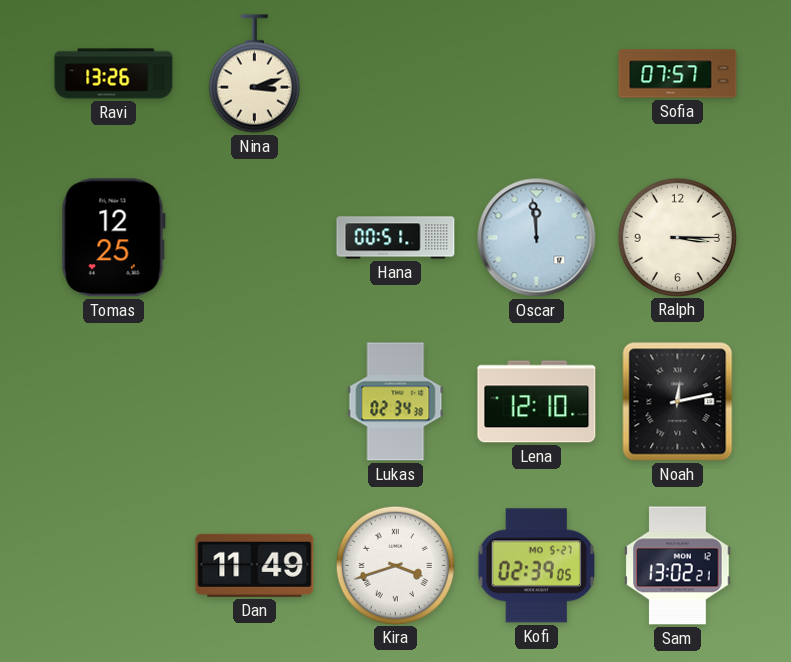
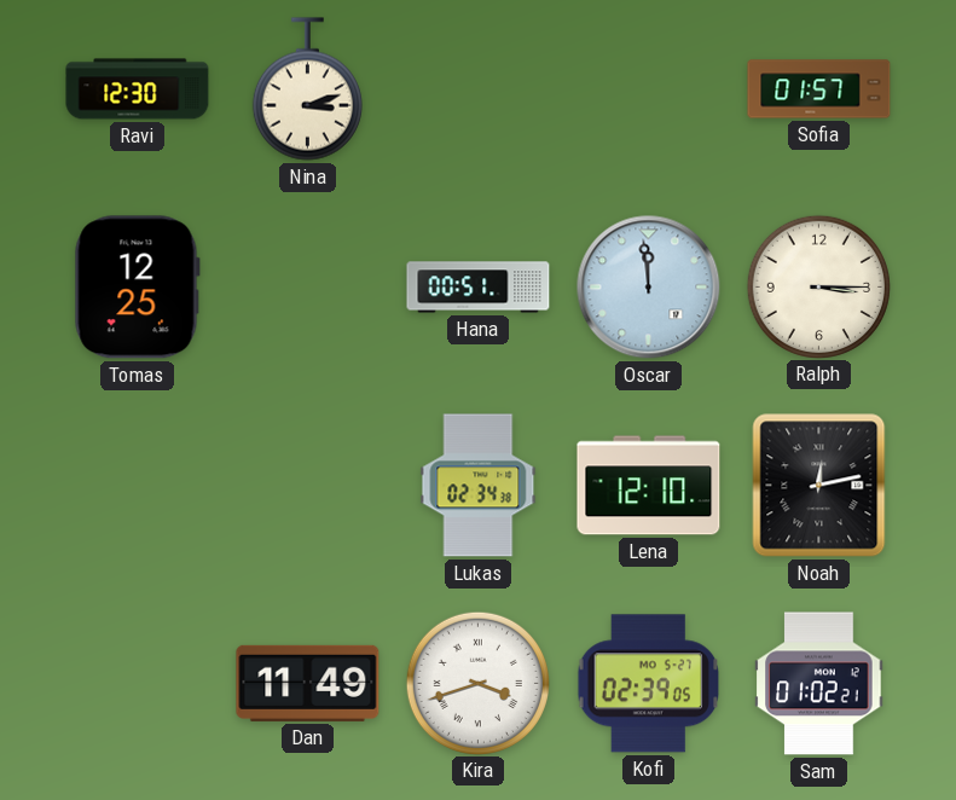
Ravi: 13:26 -> 12:30
Sofia: 07:57 -> 01:57
Sam: 13:02 -> 01:02
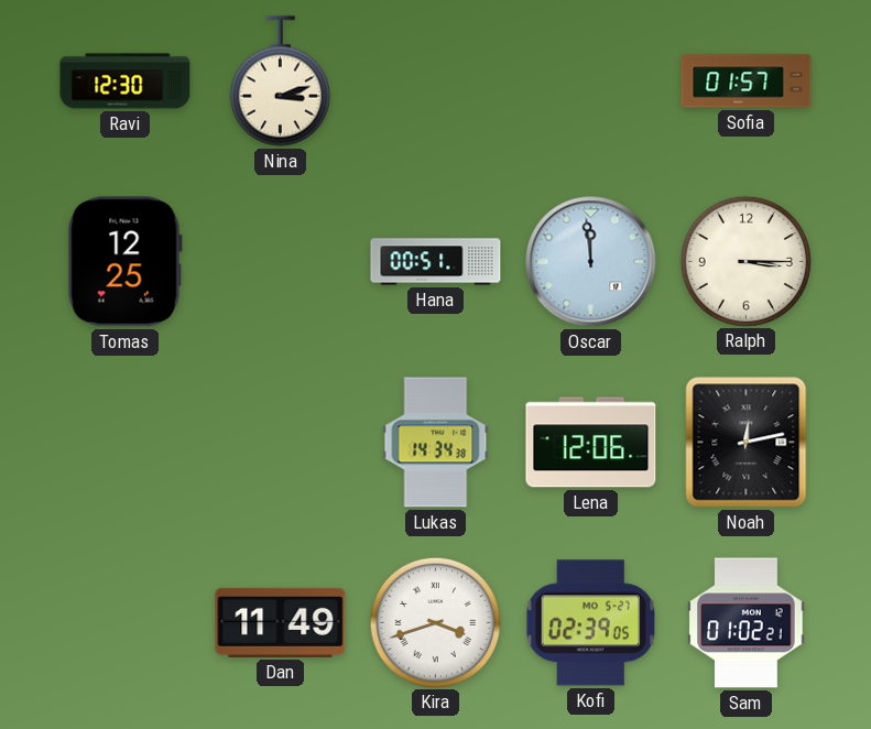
Lukas: 02:34 -> 14:34
Lena: 12:10 -> 12:06
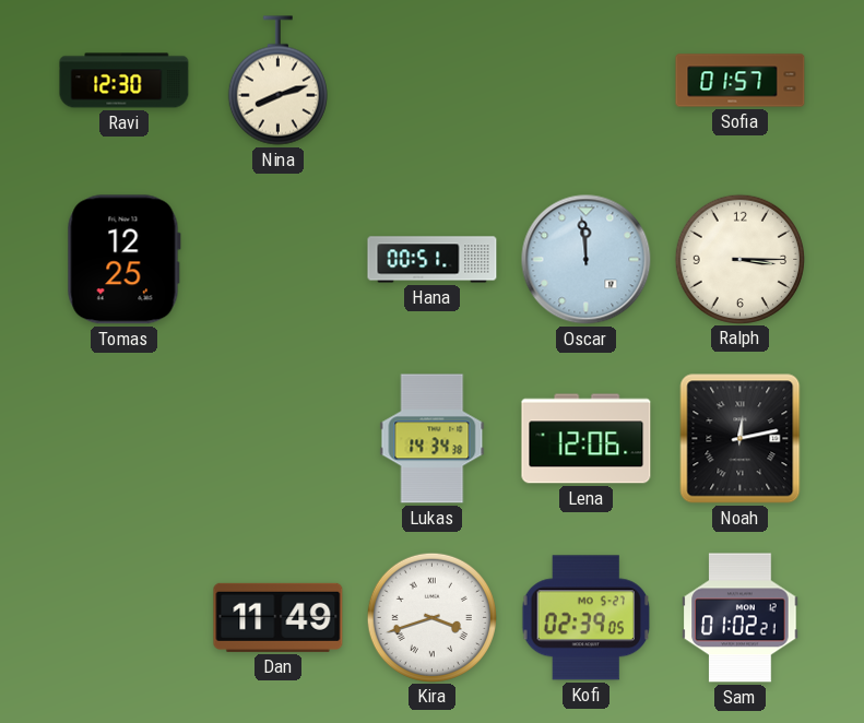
Nina: 3:12 -> 8:12
